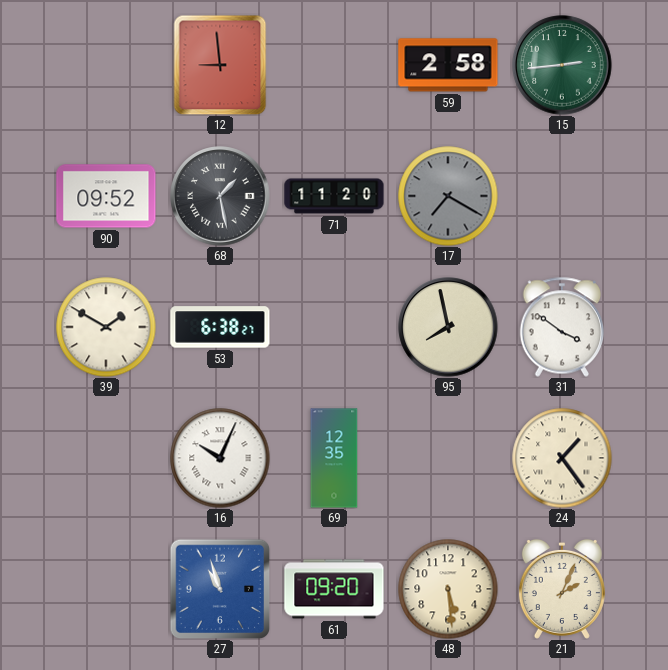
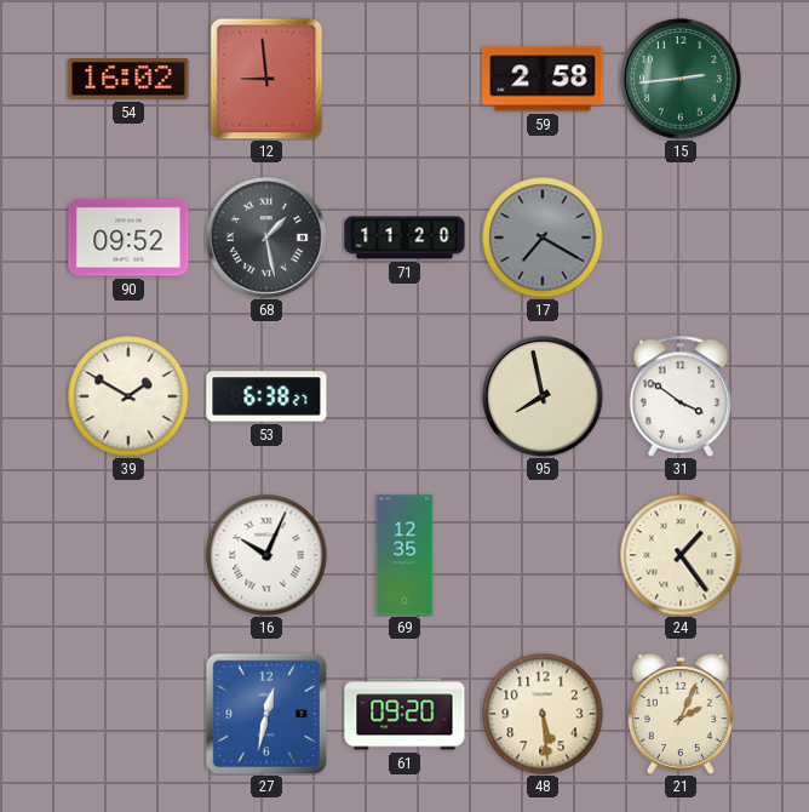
54: none -> 16:02
27: 10:57 -> 12:32
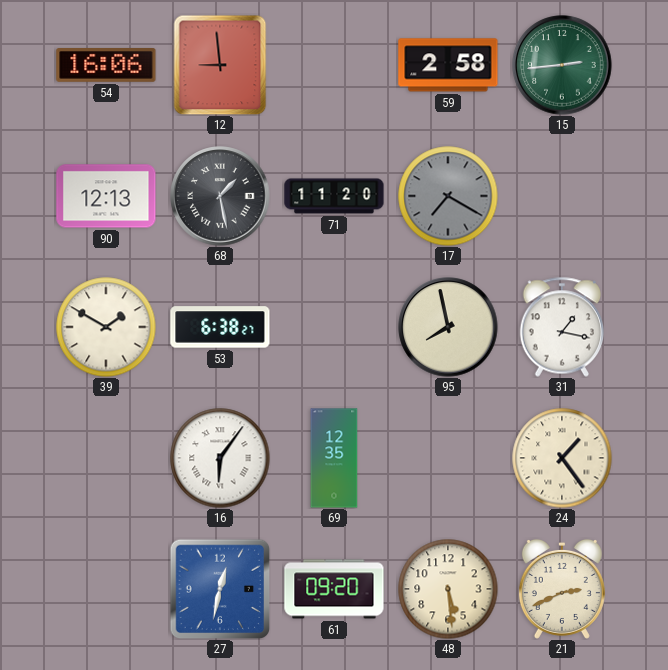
54: 16:02 -> 16:06
90: 09:52 -> 12:13
31: 3:51 -> 1:17
16: 10:04 -> 6:06
21: 2:04 -> 2:41
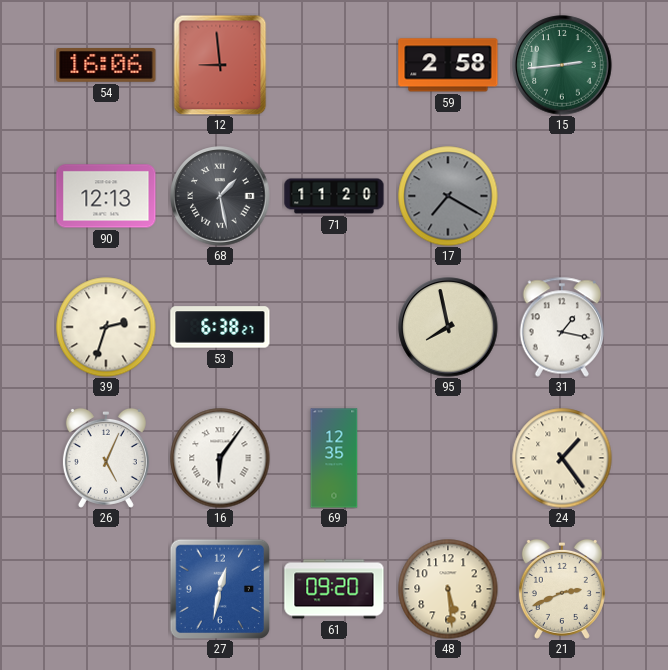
39: 1:50 -> 2:33
26: none -> 5:04
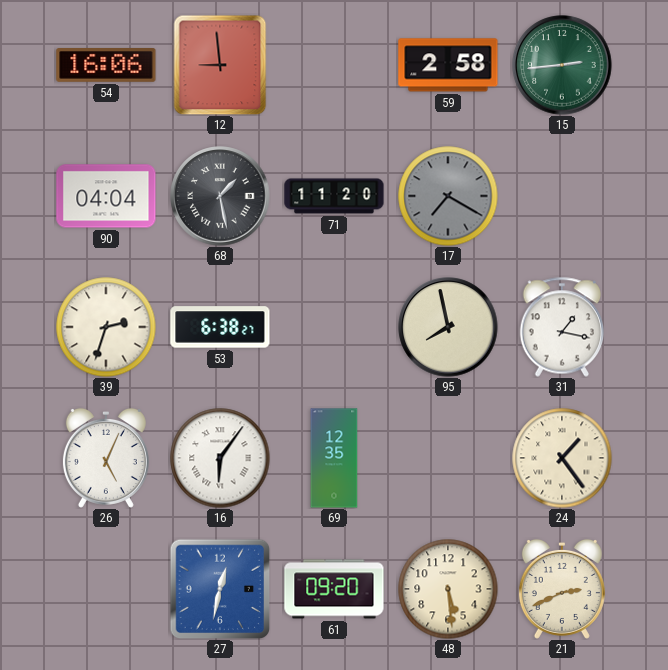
90: 12:13 -> 04:04
